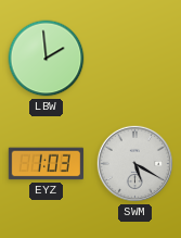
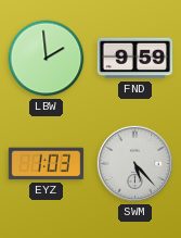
FND: none -> 9:59
SWM: 5:20 -> 5:23
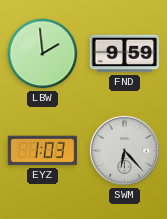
SWM: 5:23 -> 6:23
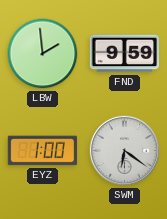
EYZ: 1:03 -> 1:00
SWM: 6:23 -> 6:21
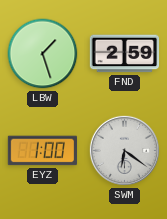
LBW: 1:59 -> 1:27
FND: 9:59 -> 2:59
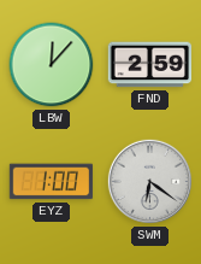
LBW: 1:27 -> 12:07
